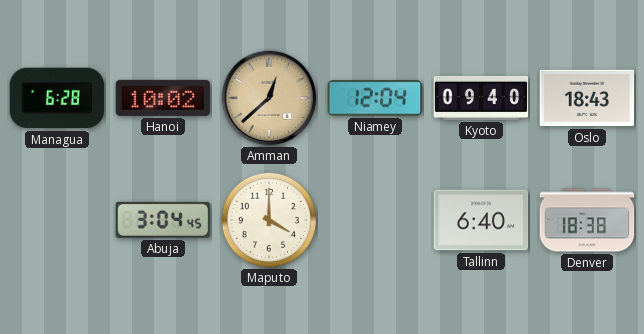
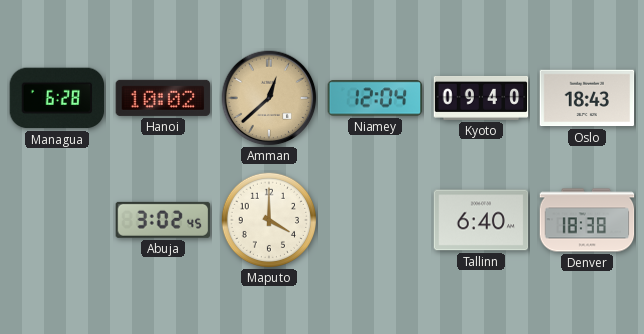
Abuja: 3:04 -> 3:02
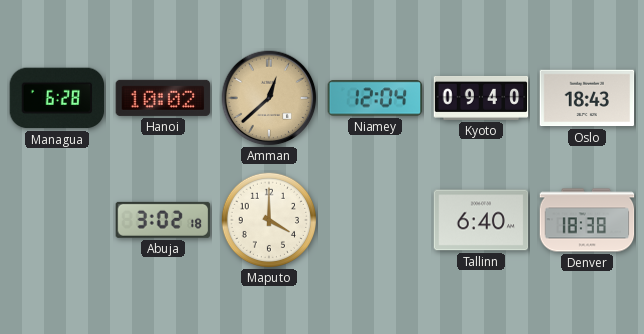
Abuja: 3:02:45 -> 3:02:18
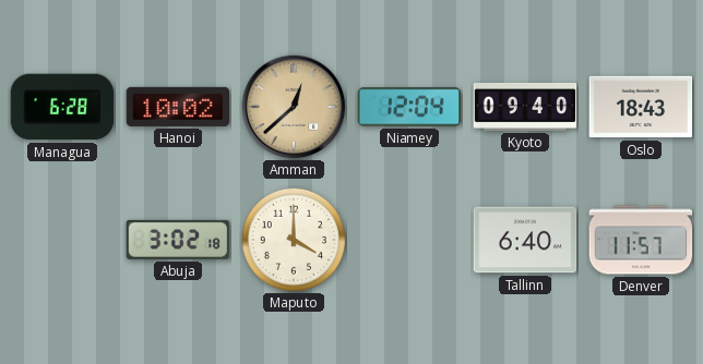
Denver: 18:38 -> 11:57
